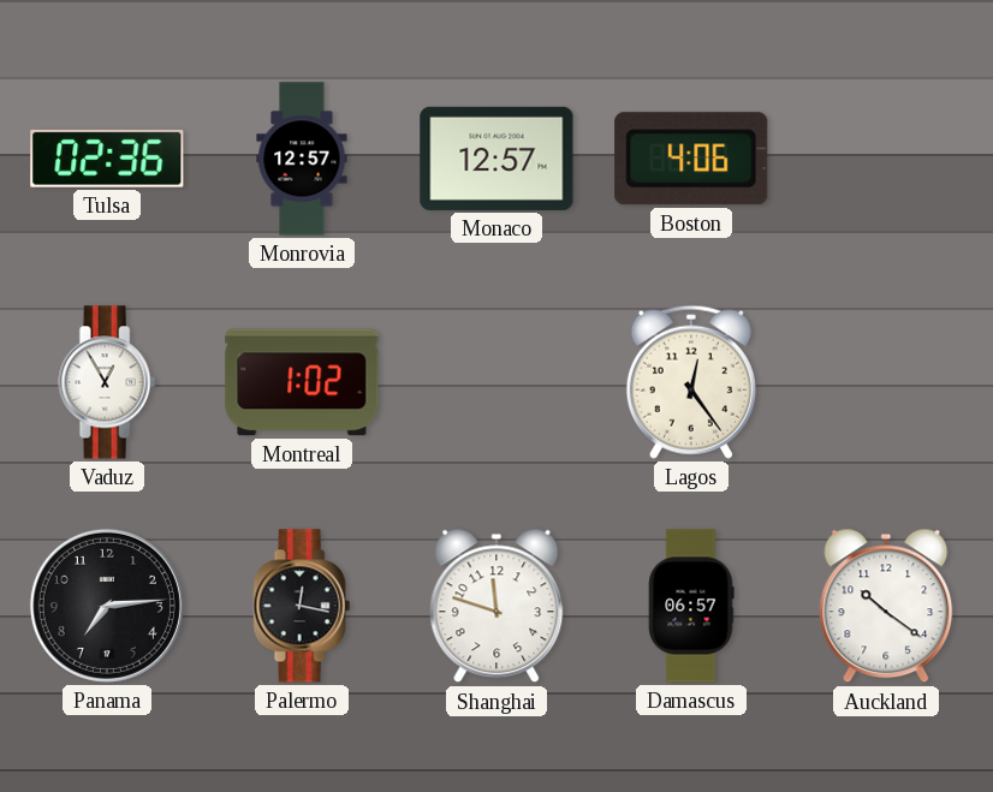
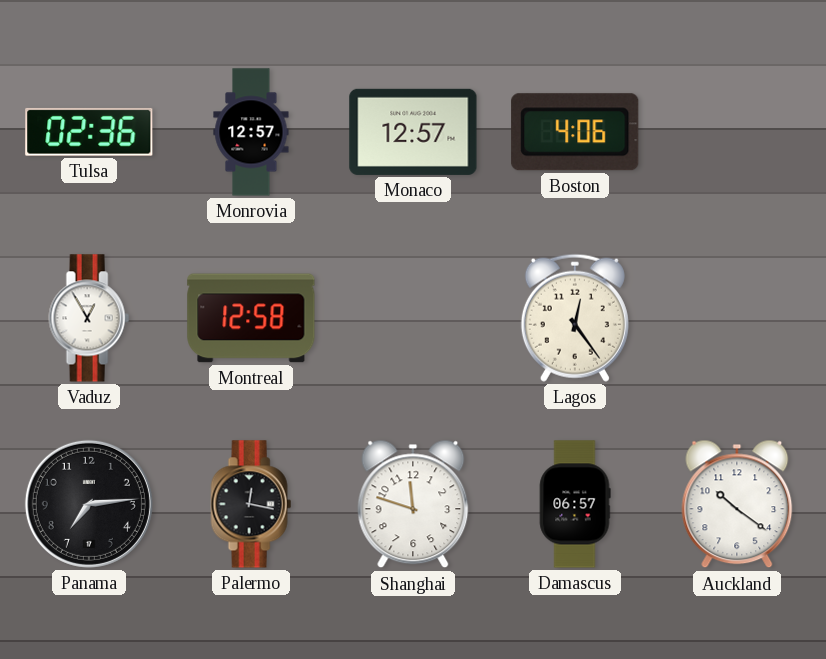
Montreal: 1:02 -> 12:58
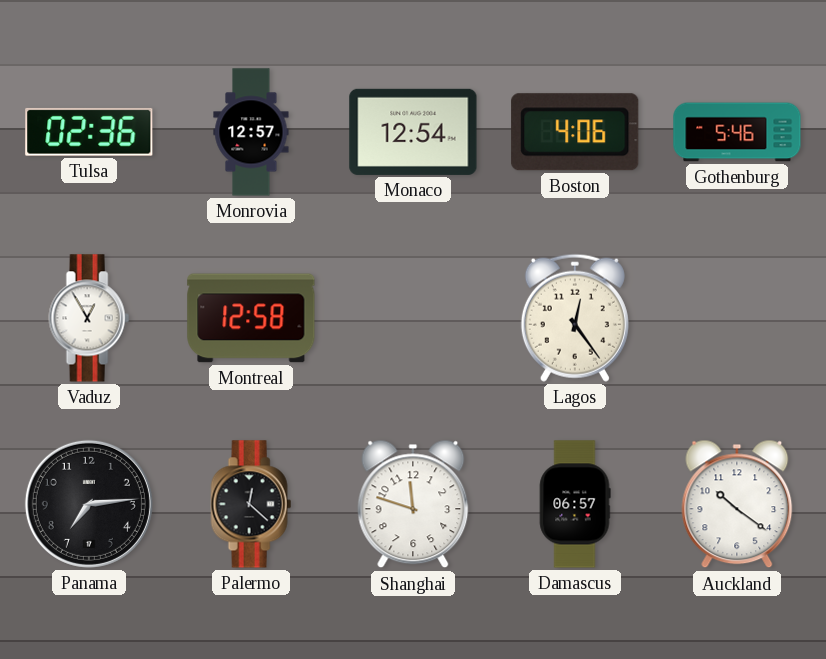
Monaco: 12:57 -> 12:54
Gothenburg: none -> 5:46
Palermo: 12:17 -> 12:22
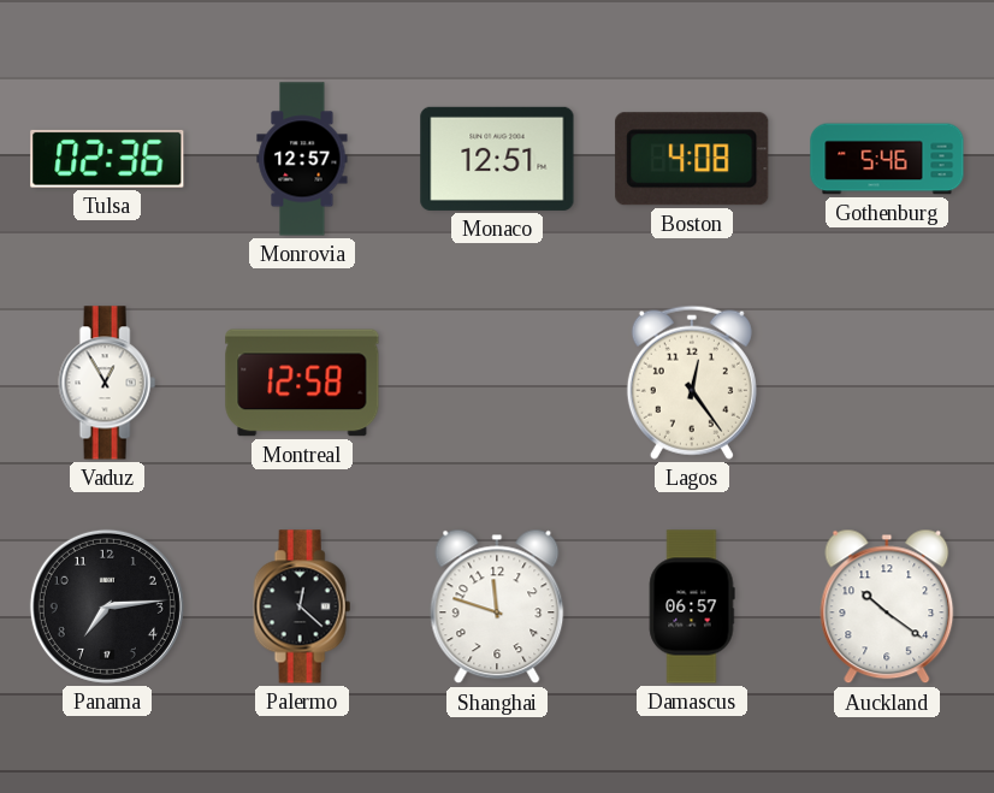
Monaco: 12:54 -> 12:51
Boston: 4:06 -> 4:08
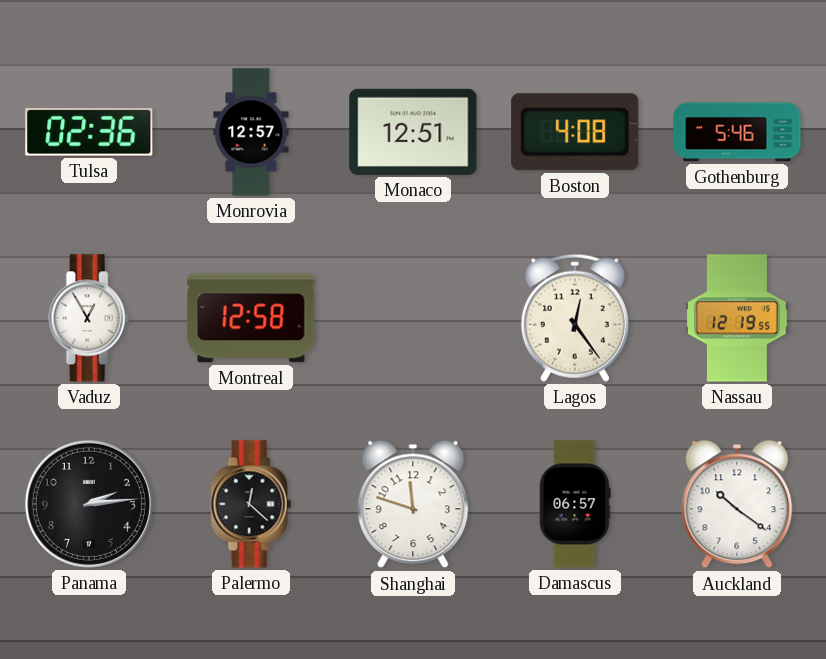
Nassau: none -> 12:19
Panama: 7:14 -> 2:14
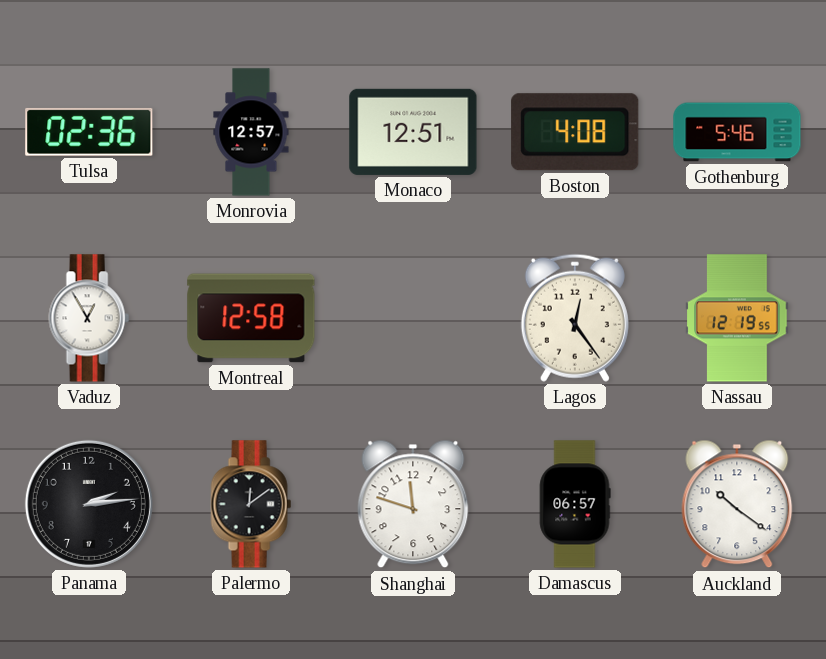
Palermo: 12:22 -> 12:09
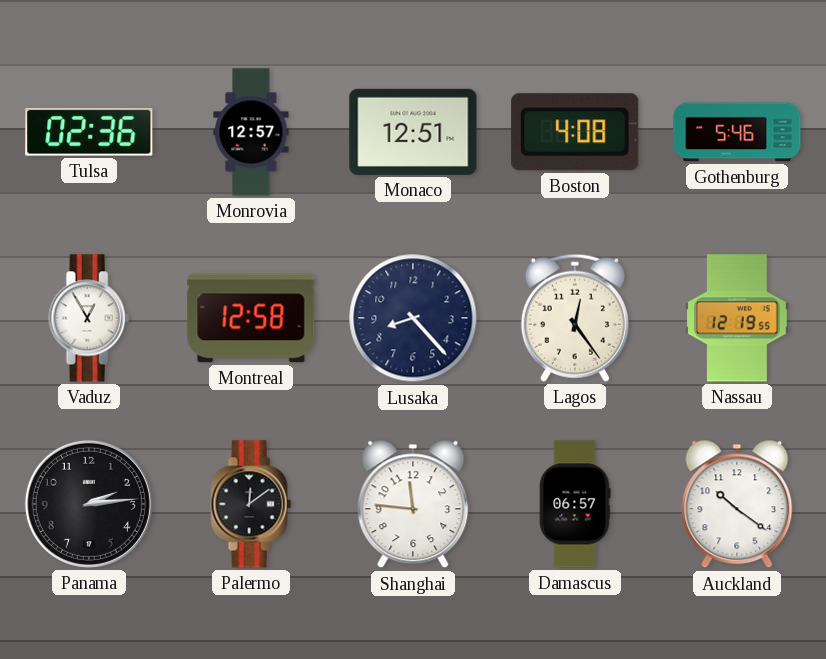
Lusaka: none -> 8:23
Shanghai: 11:48 -> 11:46
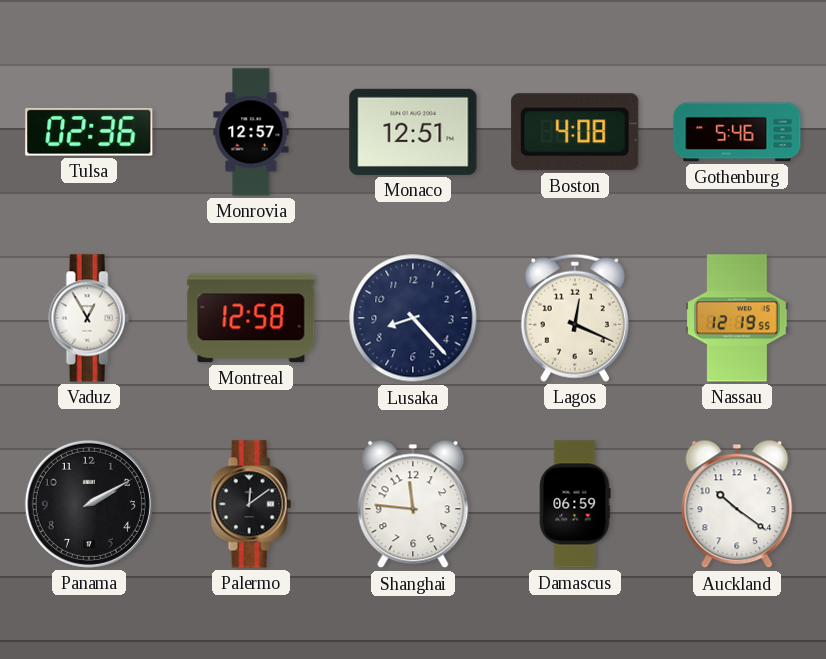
Lagos: 12:24 -> 12:19
Panama: 2:14 -> 2:10
Damascus: 06:57 -> 06:59
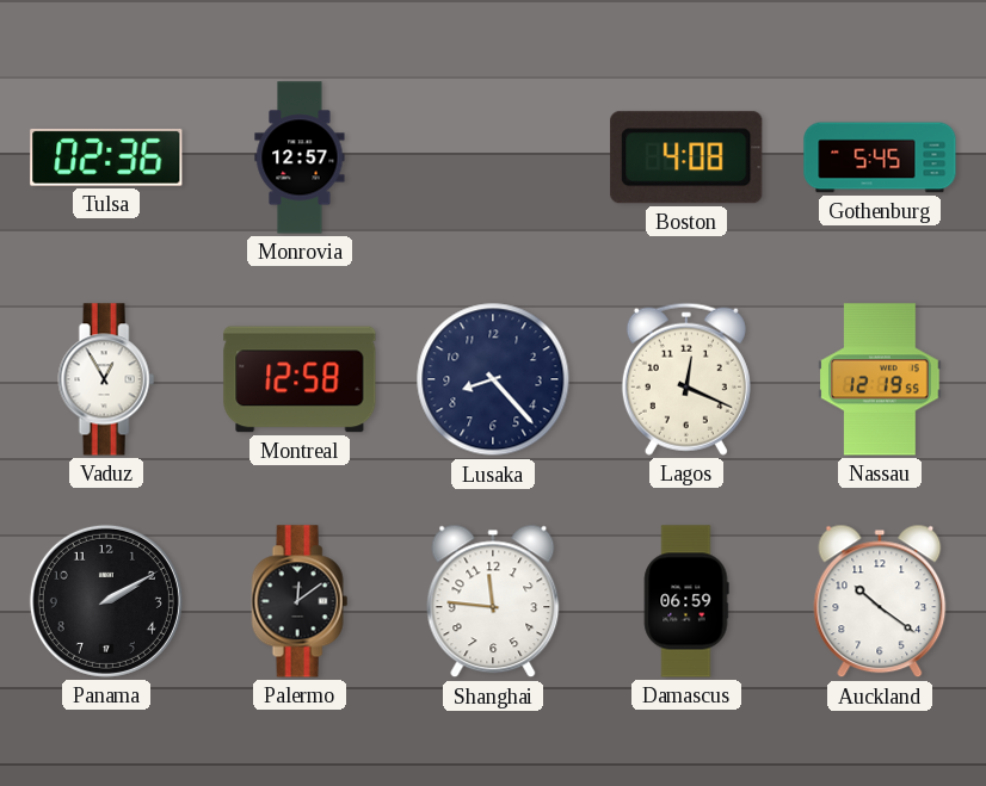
Monaco: 12:51 -> none
Gothenburg: 5:46 -> 5:45
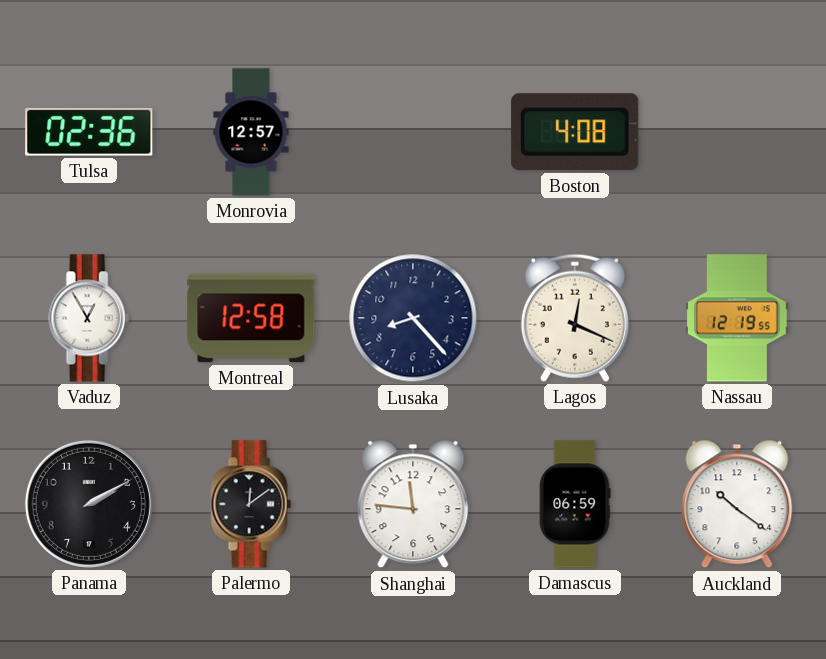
Gothenburg: 5:45 -> none
